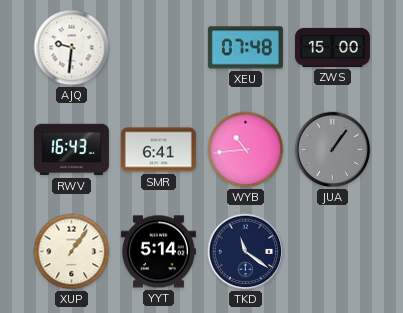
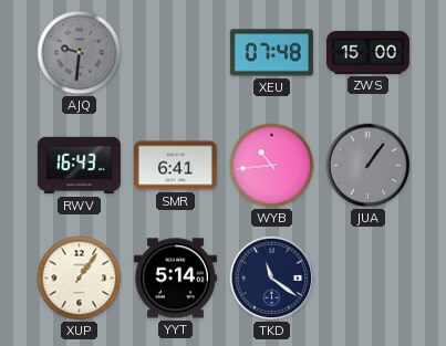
AJQ dial: white -> grey
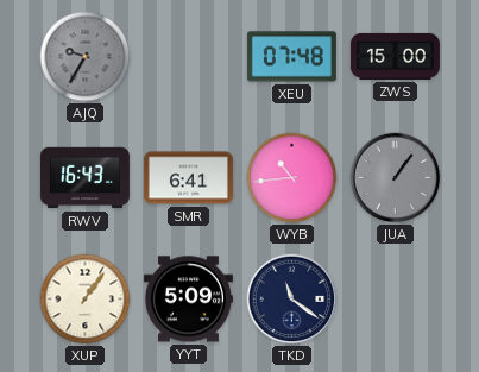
AJQ: 9:31 -> 9:35
YYT: 5:14 -> 5:09
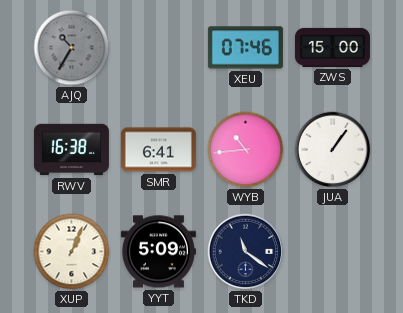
AJQ: 9:35 -> 10:35
XEU: 07:48 -> 07:46
RWV: 16:43 -> 16:38
JUA dial: grey -> white
XUP: 1:06 -> 1:04
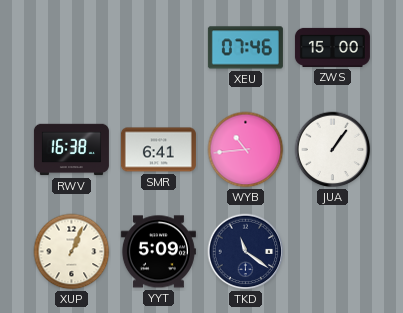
AJQ: 10:35 -> none
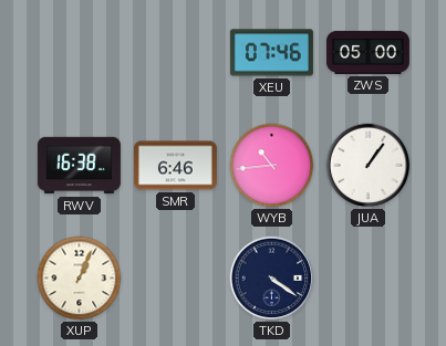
ZWS: 15:00 -> 05:00
SMR: 6:41 -> 6:46
YYT: 5:09 -> none
TKD: 11:21 -> 4:21
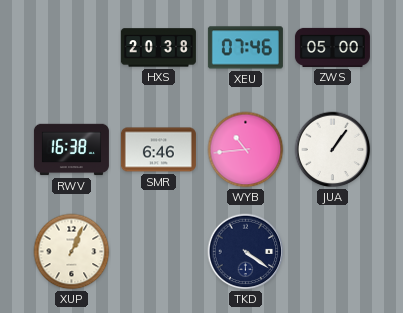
HXS: none -> 20:38
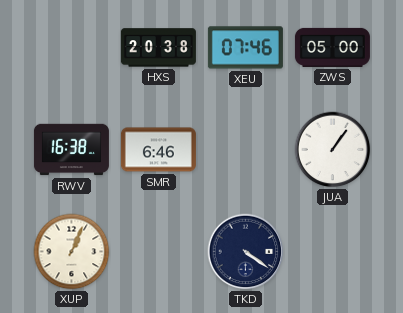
WYB: 10:44 -> none
